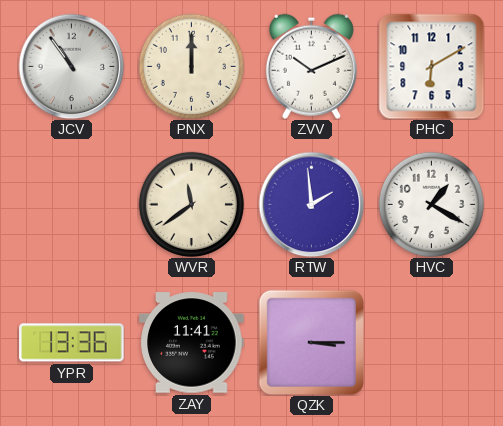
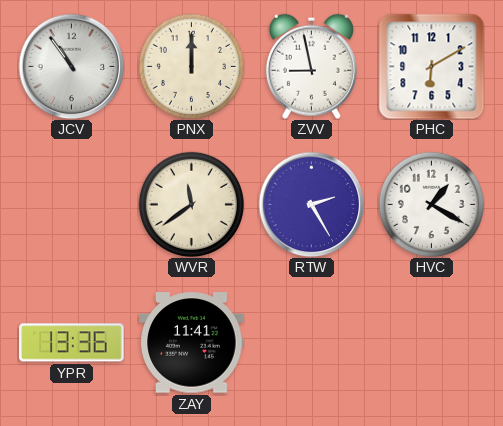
ZVV: 10:11 -> 8:58
RTW: 1:59 -> 2:25
QZK: 3:15 -> none
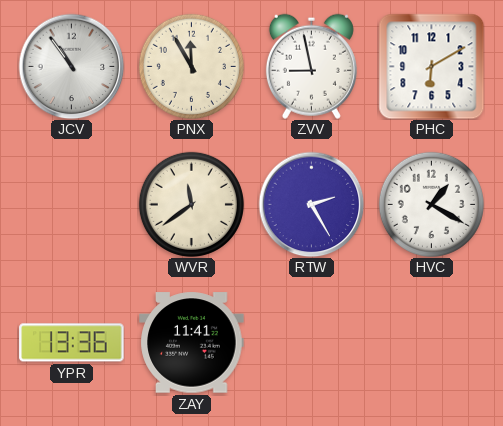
PNX: 12:00 -> 11:55
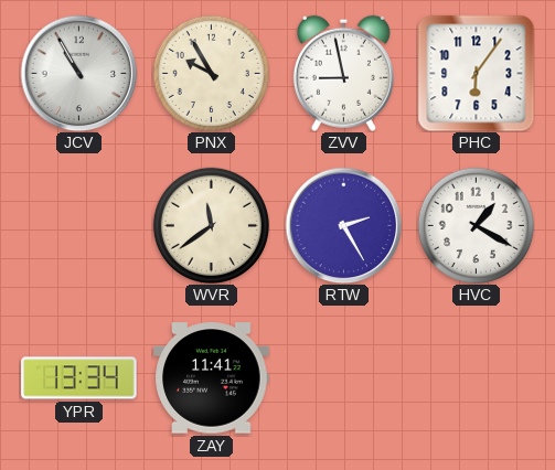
JCV: 10:54 -> 10:55
PNX: 11:55 -> 9:55
PHC: 6:10 -> 6:06
YPR: 13:36 -> 13:34
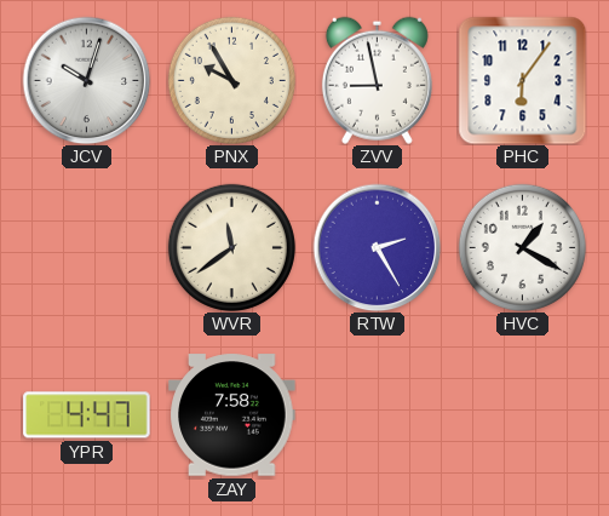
JCV: 10:55 -> 10:03
YPR: 13:34 -> 4:47
ZAY: 11:41 -> 7:58
